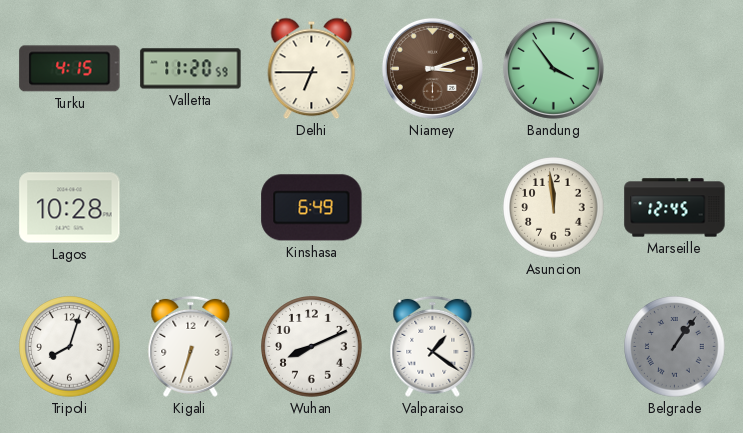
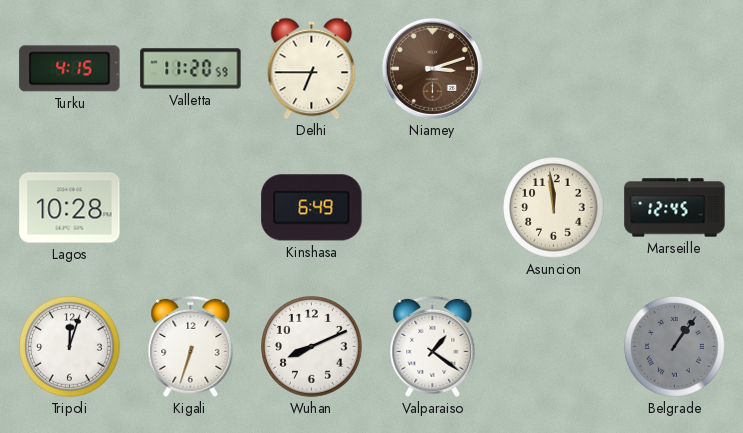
Bandung: 3:54 -> none
Tripoli: 8:03 -> 12:03
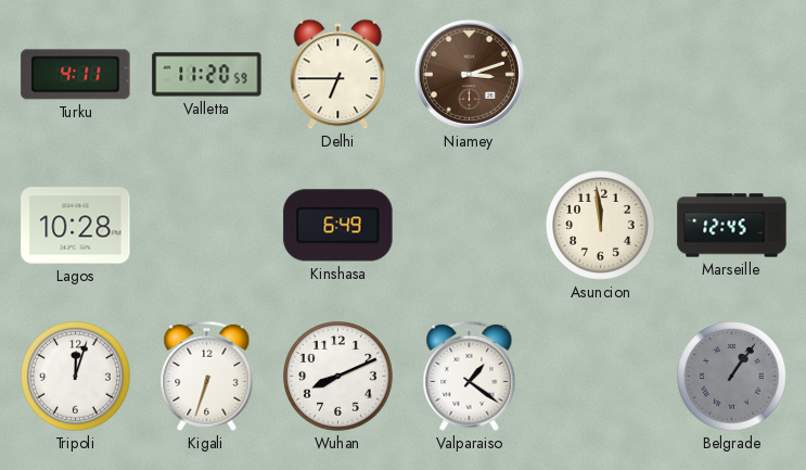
Turku: 4:15 -> 4:11
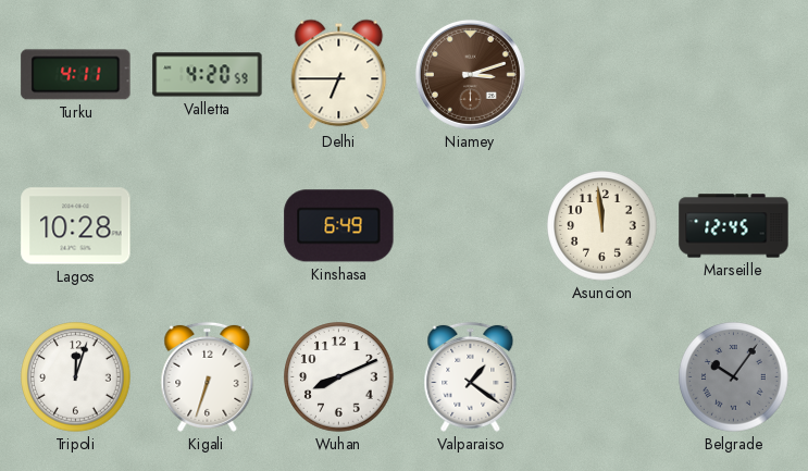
Valletta: 11:20 -> 4:20
Belgrade: 1:06 -> 10:06
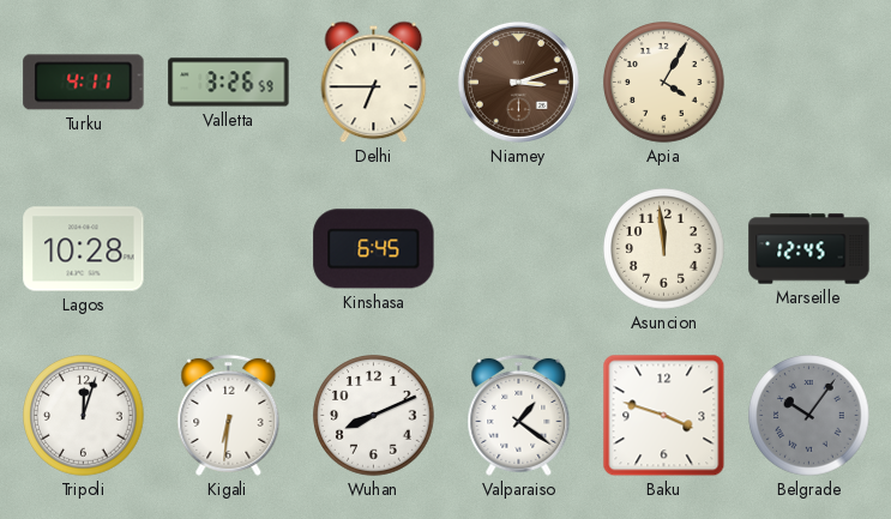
Valletta: 4:20 -> 3:26
Apia: none -> 4:05
Kinshasa: 6:49 -> 6:45
Kigali: 6:33 -> 6:31
Baku: none -> 3:48
